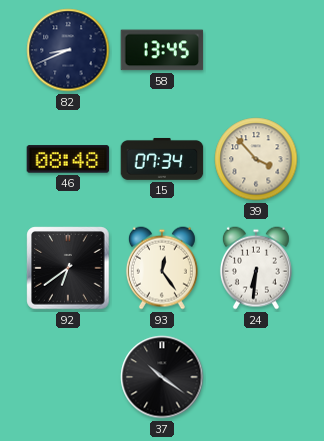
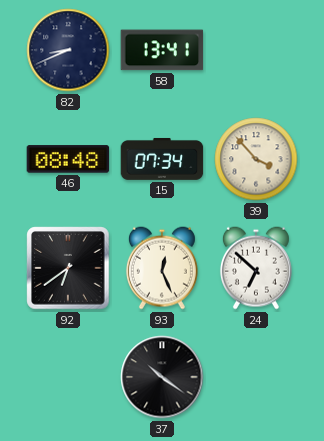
58: 13:45 -> 13:41
93: 12:24 -> 12:26
24: 6:31 -> 6:52
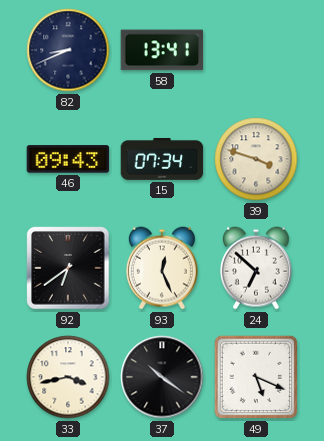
46: 08:48 -> 09:43
39: 3:53 -> 3:48
33: none -> 3:43
49: none -> 5:19
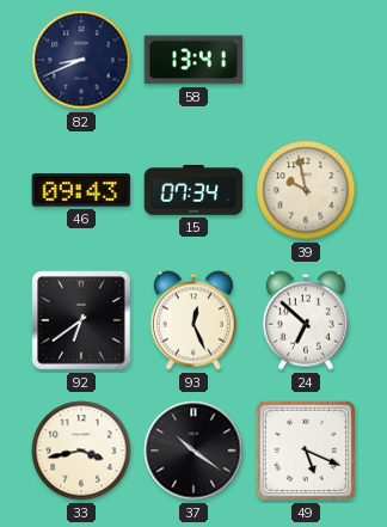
39: 3:48 -> 9:58
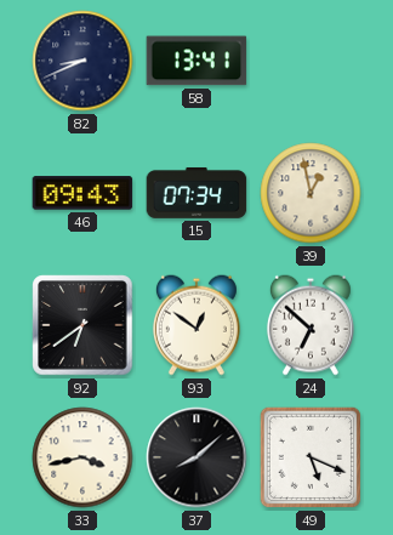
39: 9:58 -> 12:58
93: 12:26 -> 12:51
37: 10:21 -> 8:08
